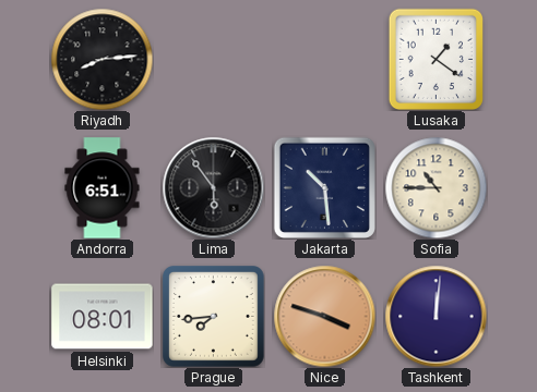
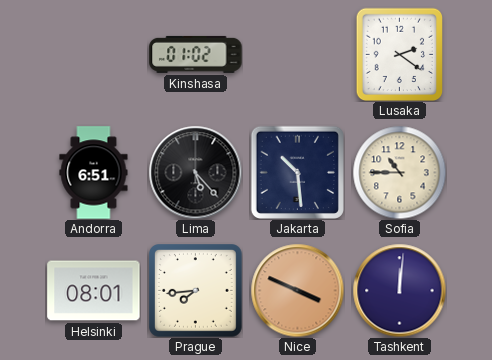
Riyadh: 8:14 -> none
Kinshasa: none -> 01:02
Lusaka: 1:21 -> 2:21
Lima: 5:54 -> 5:23
Nice: 3:48 -> 3:49
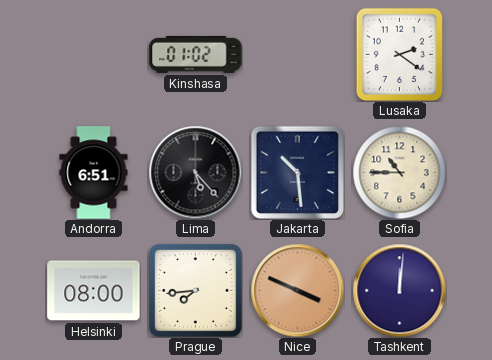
Helsinki: 08:01 -> 08:00
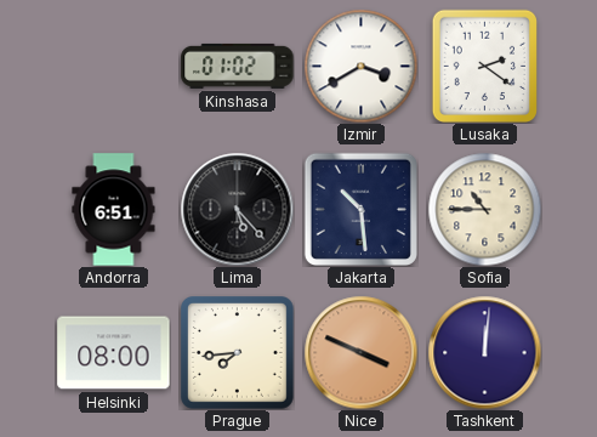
Izmir: none -> 3:40
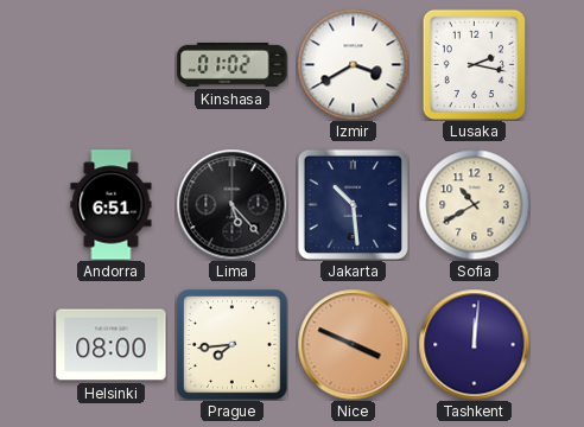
Lusaka: 2:21 -> 2:17
Sofia: 10:45 -> 10:40
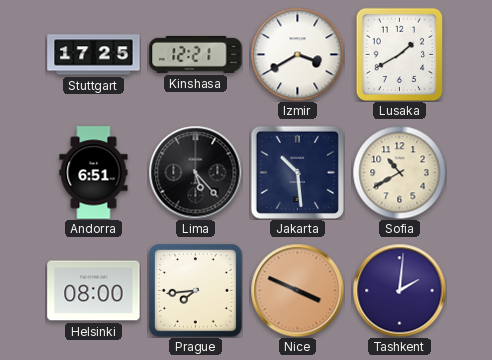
Stuttgart: none -> 17:25
Kinshasa: 01:02 -> 12:21
Lusaka: 2:17 -> 1:40
Tashkent: 12:01 -> 2:01
